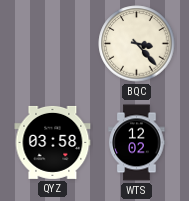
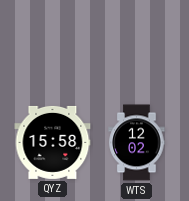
BQC: 3:23 -> none
QYZ: 03:58 -> 15:58
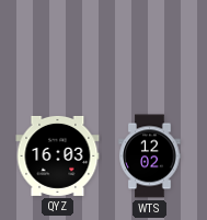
QYZ: 15:58 -> 16:03
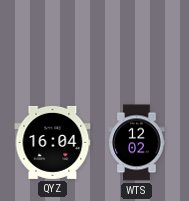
QYZ: 16:03 -> 16:04
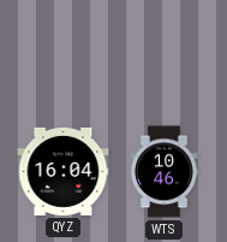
WTS: 12:02 -> 10:46
